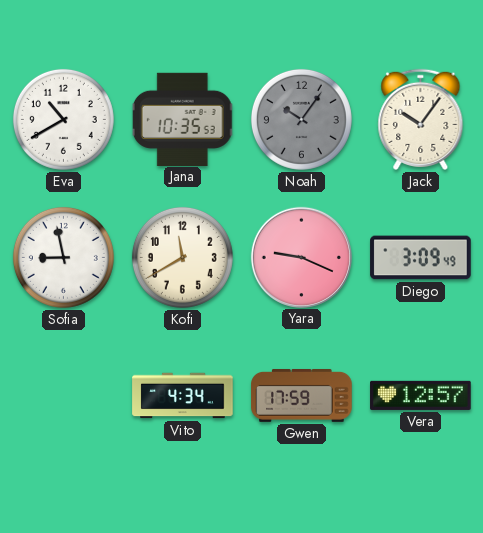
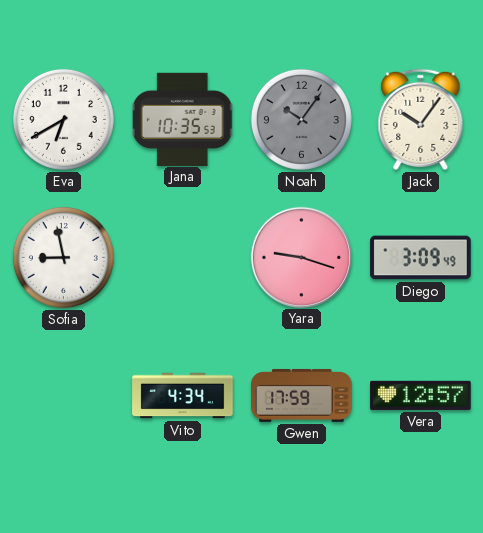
Eva: 10:40 -> 6:40
Kofi: 11:40 -> none
Yara: 9:19 -> 9:18
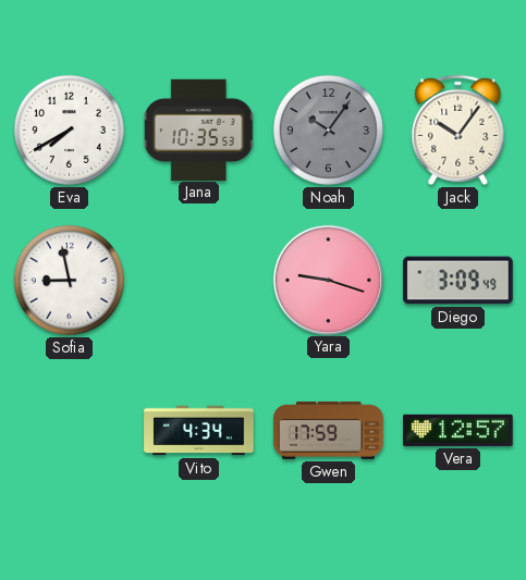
Eva: 6:40 -> 7:40
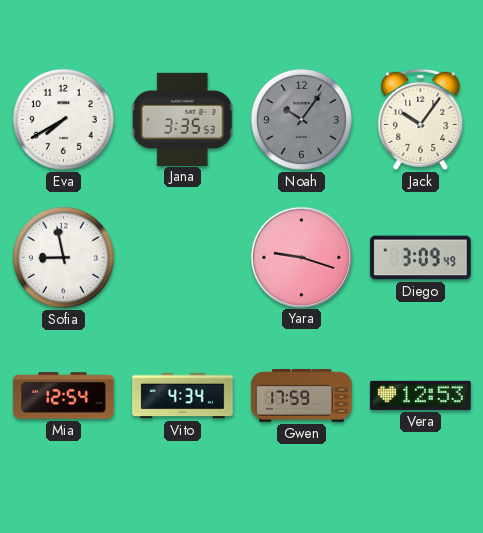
Jana: 10:35 -> 3:35
Mia: none -> 12:54
Vera: 12:57 -> 12:53
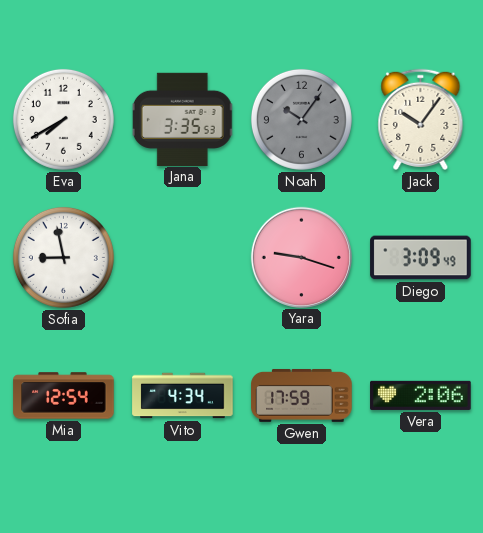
Vera: 12:53 -> 2:06
